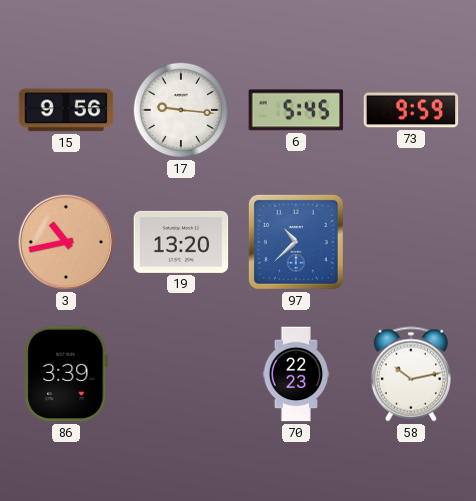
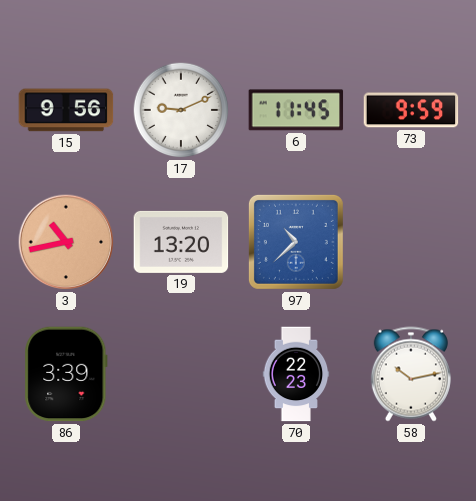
17: 9:16 -> 9:11
6: 5:45 -> 11:45
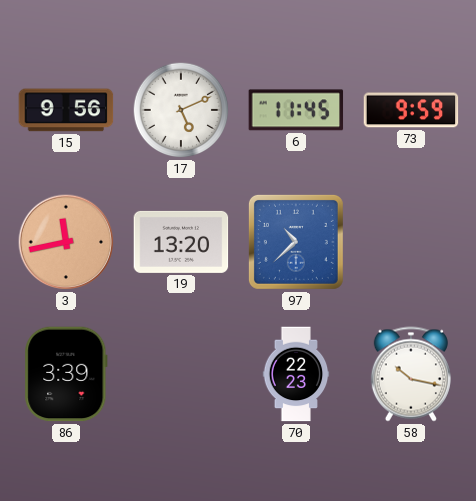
17: 9:11 -> 5:11
3: 10:43 -> 11:43
58: 10:13 -> 10:17
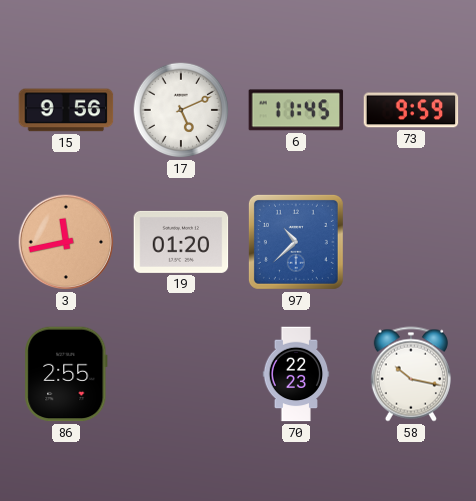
19: 13:20 -> 01:20
86: 3:39 -> 2:55
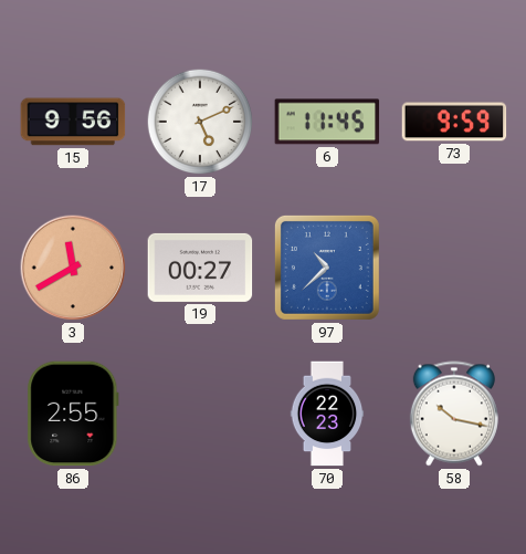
3: 11:43 -> 11:40
19: 01:20 -> 00:27
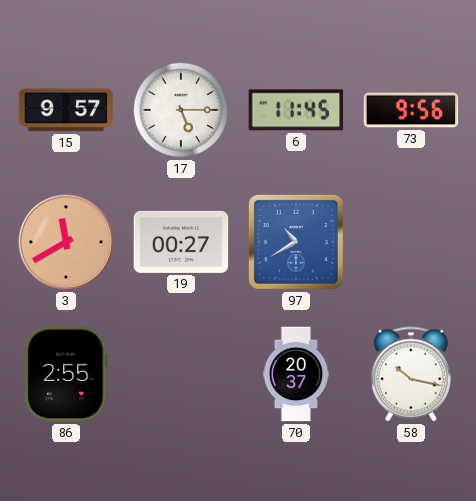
15: 9:56 -> 9:57
17: 5:11 -> 5:15
73: 9:59 -> 9:56
97: 10:38 -> 10:40
70: 22:23 -> 20:37
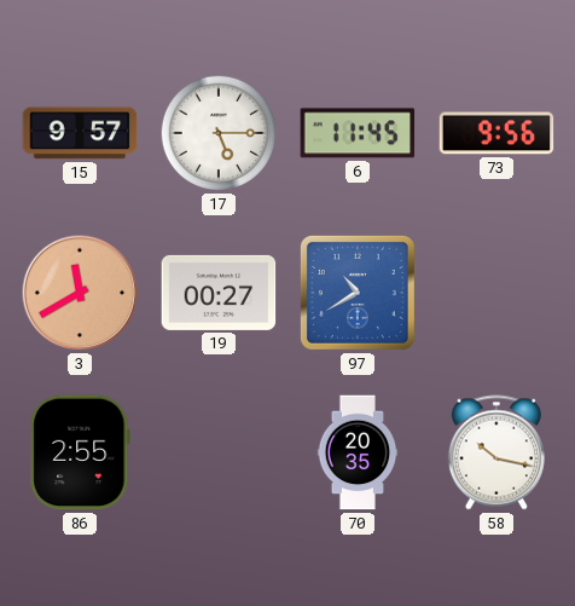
70: 20:37 -> 20:35
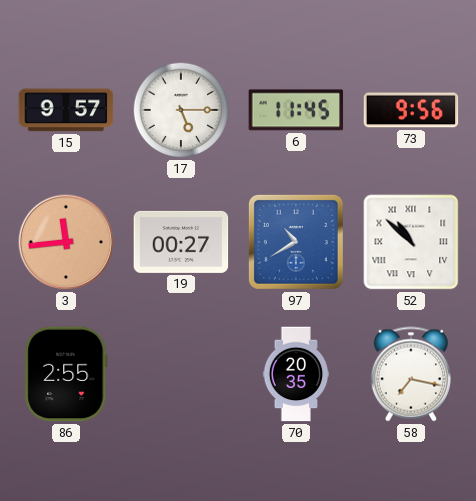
3: 11:40 -> 11:44
52: none -> 10:52
58: 10:17 -> 7:17
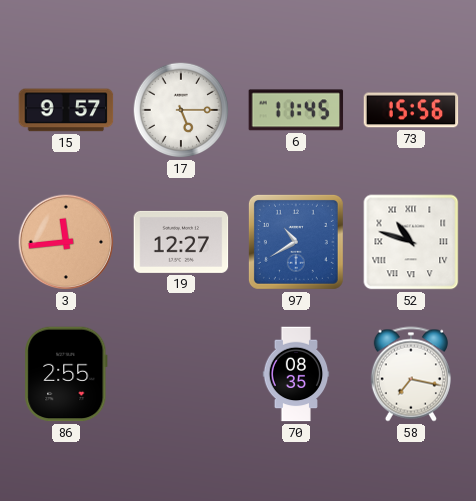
73: 9:56 -> 15:56
19: 00:27 -> 12:27
52: 10:52 -> 10:48
70: 20:35 -> 08:35
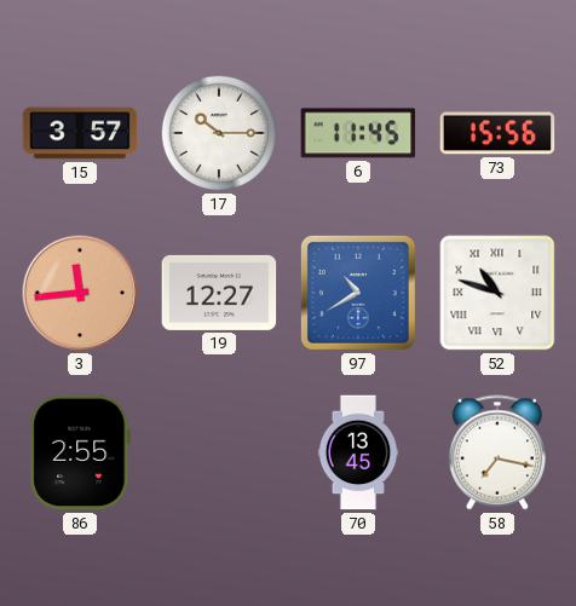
15: 9:57 -> 3:57
17: 5:15 -> 10:15
70: 08:35 -> 13:45
